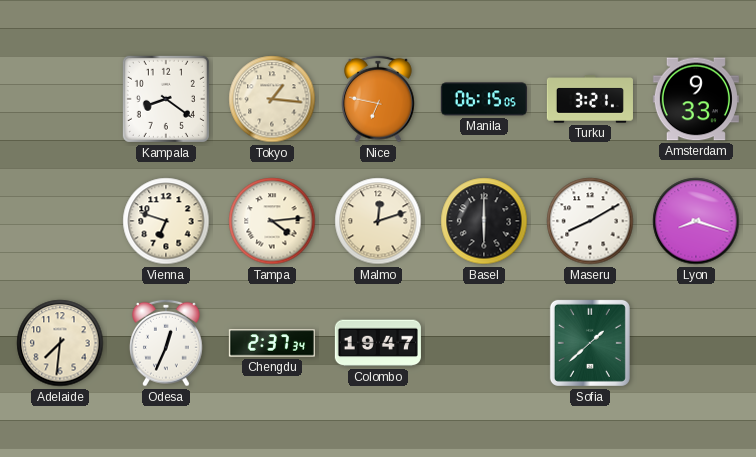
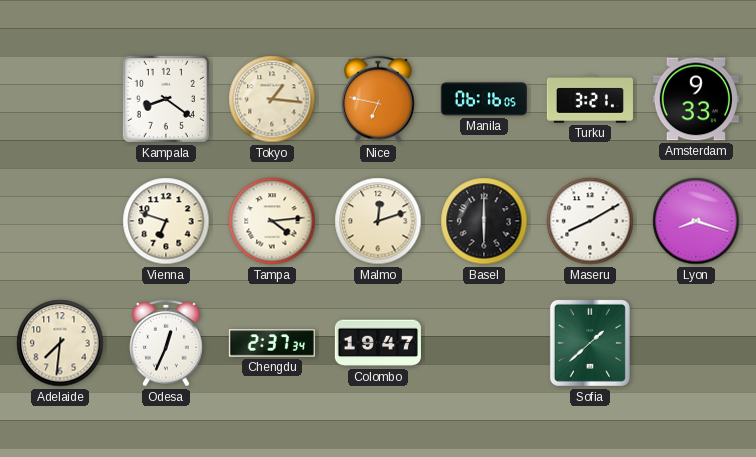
Manila: 06:15 -> 06:16
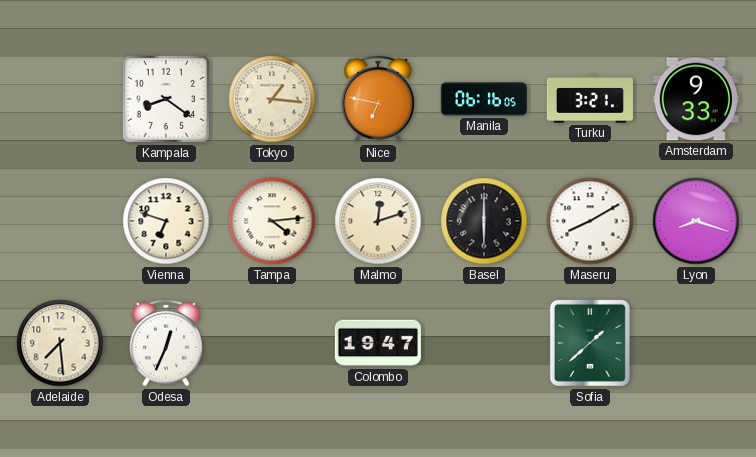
Adelaide: 7:31 -> 7:29
Chengdu: 2:37 -> none
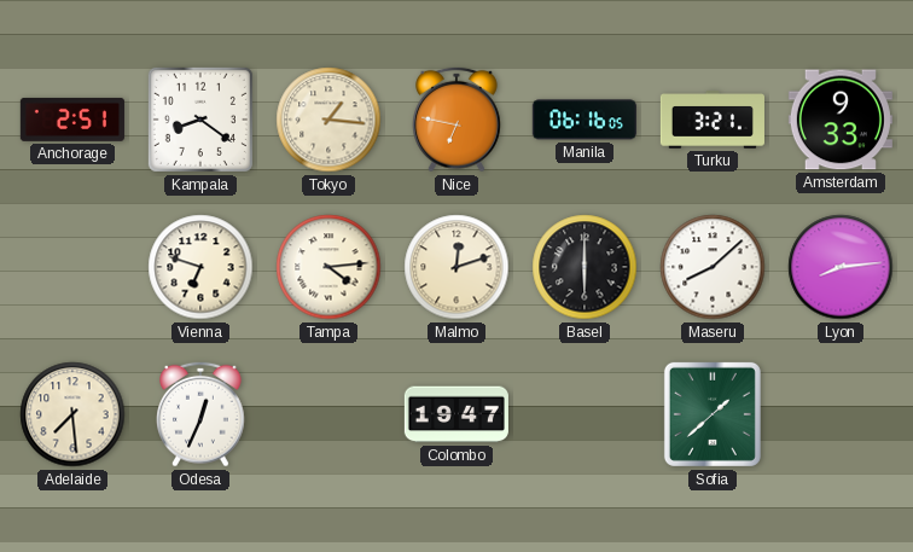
Anchorage: none -> 2:51
Maseru: 8:10 -> 8:08
Lyon: 8:18 -> 8:14
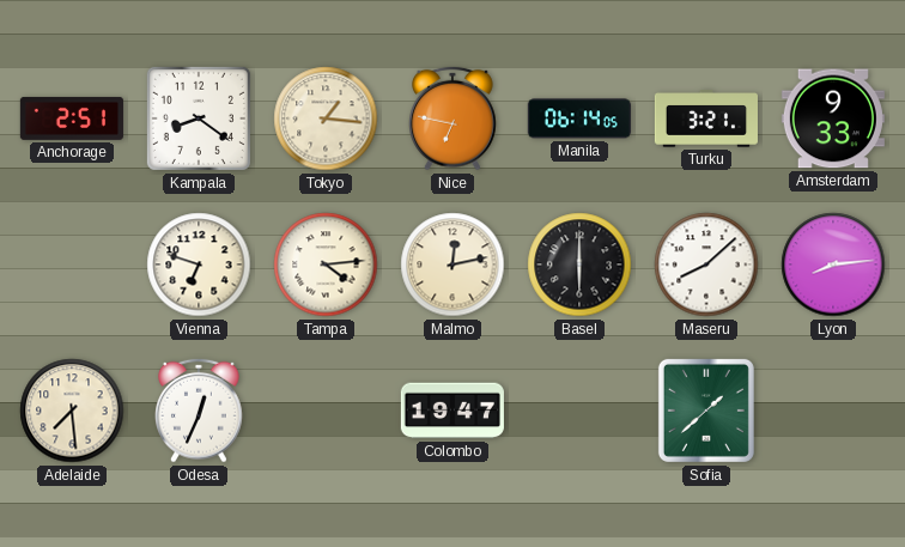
Manila: 06:16 -> 06:14
Malmo: 12:12 -> 12:13
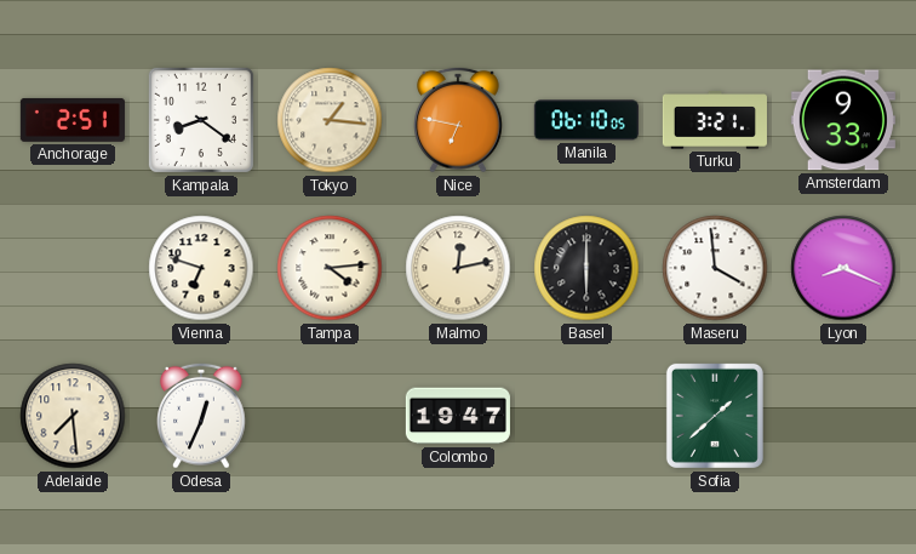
Manila: 06:14 -> 06:10
Maseru: 8:08 -> 3:59
Lyon: 8:14 -> 8:19
